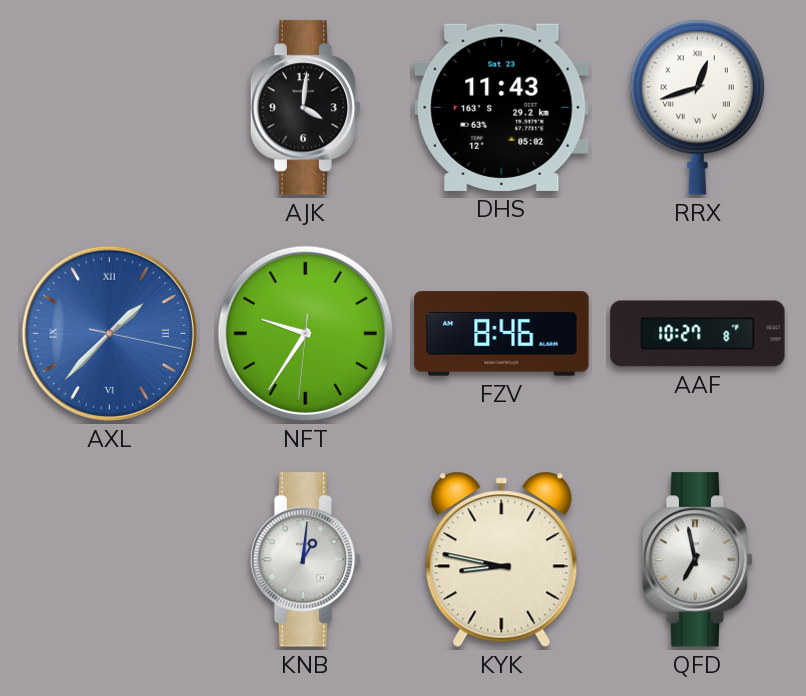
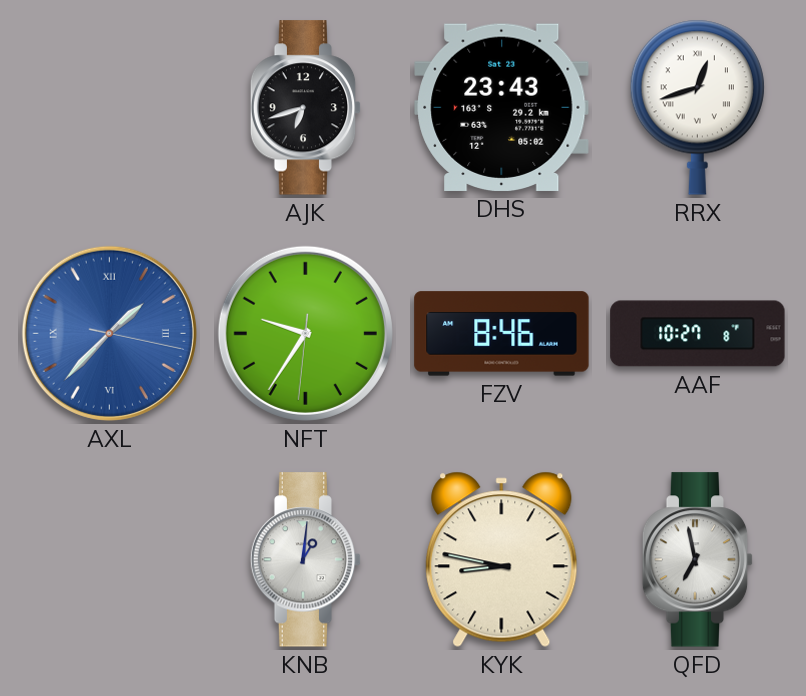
AJK: 4:01 -> 6:42
DHS: 11:43 -> 23:43
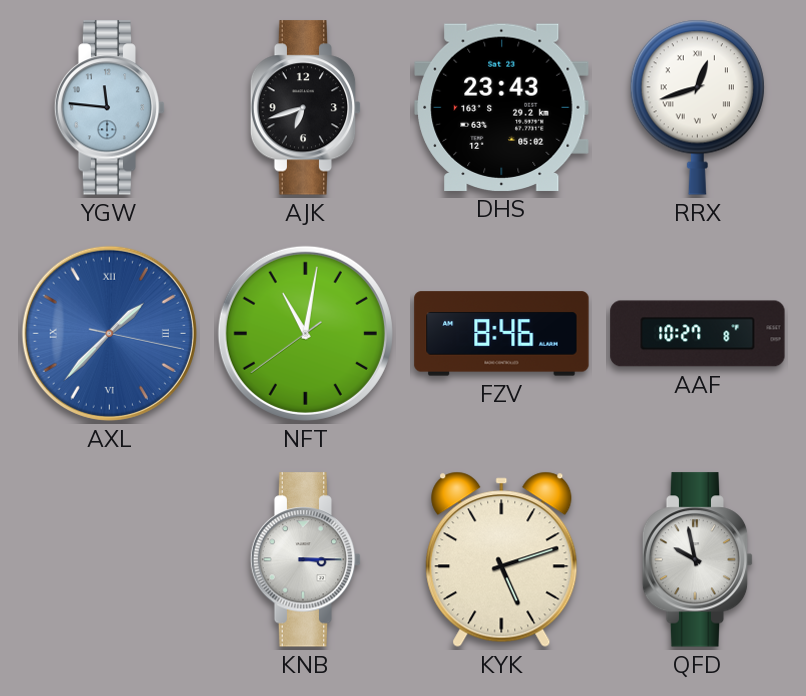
YGW: none -> 11:46
NFT: 9:35 -> 11:01
KNB: 1:01 -> 3:15
KYK: 8:47 -> 5:12
QFD: 6:58 -> 9:58
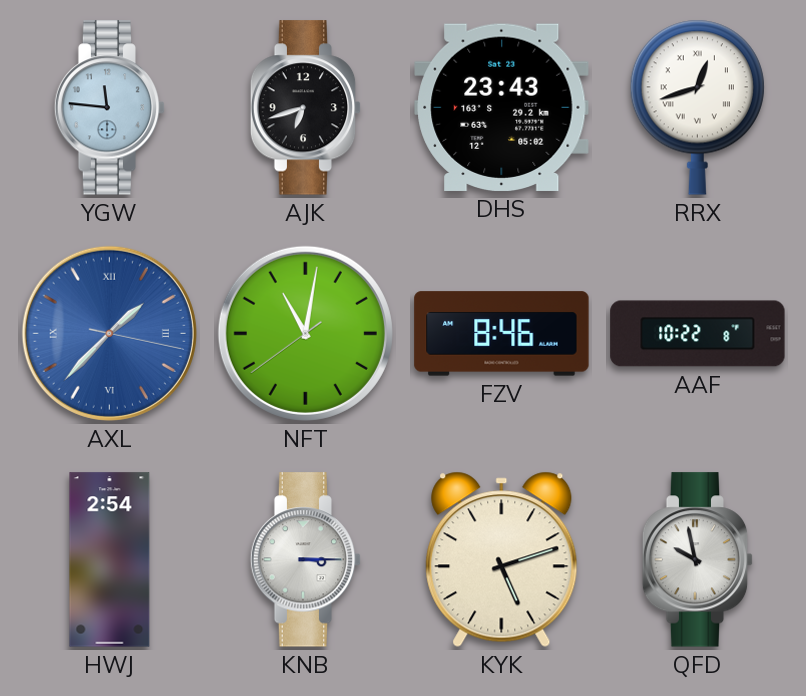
AAF: 10:27 -> 10:22
HWJ: none -> 2:54
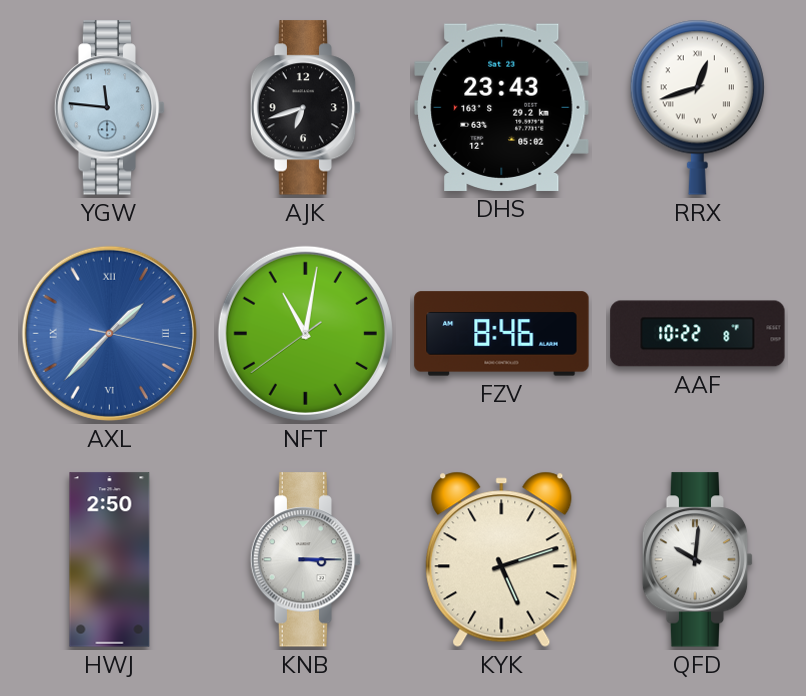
HWJ: 2:54 -> 2:50
QFD: 9:58 -> 10:01
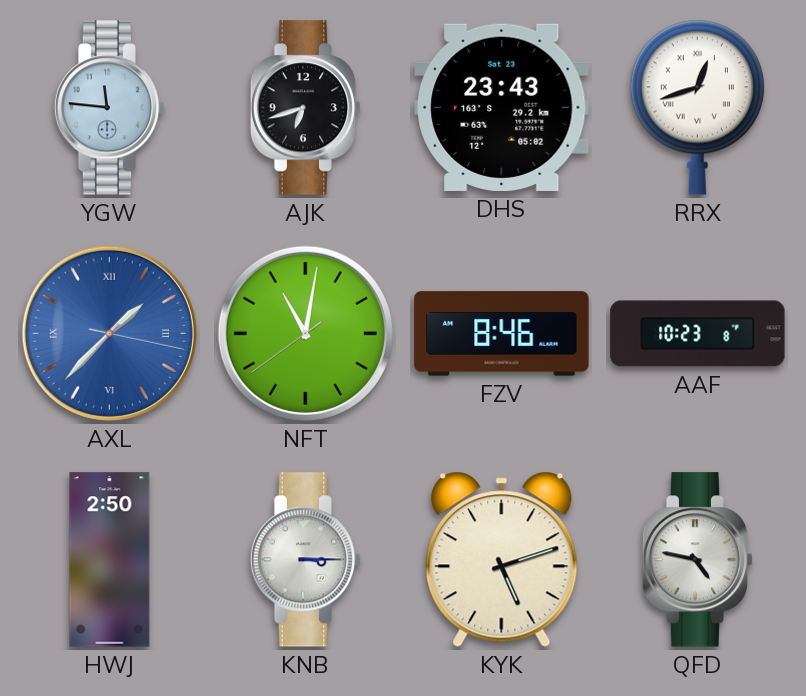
AAF: 10:22 -> 10:23
QFD: 10:01 -> 4:47
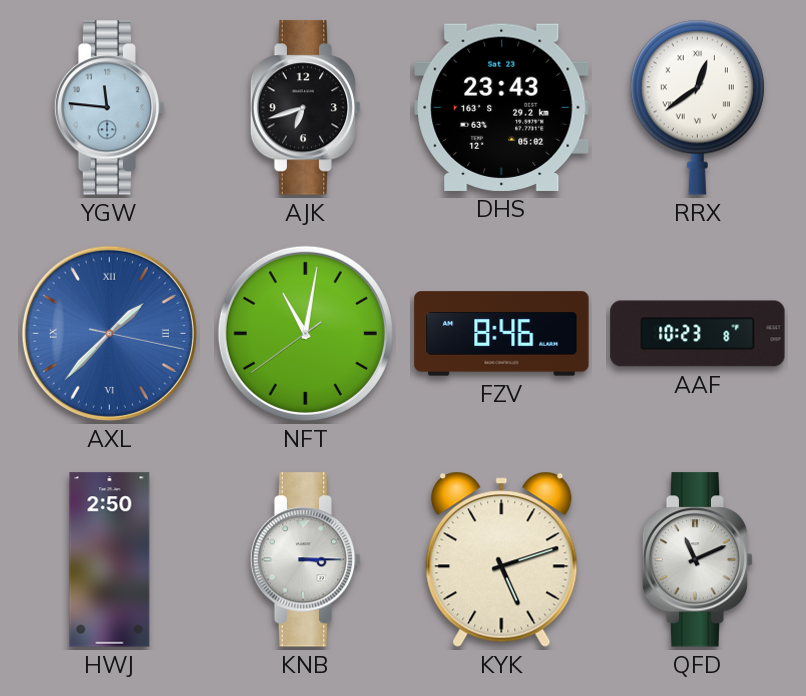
RRX: 12:42 -> 12:39
QFD: 4:47 -> 11:11
